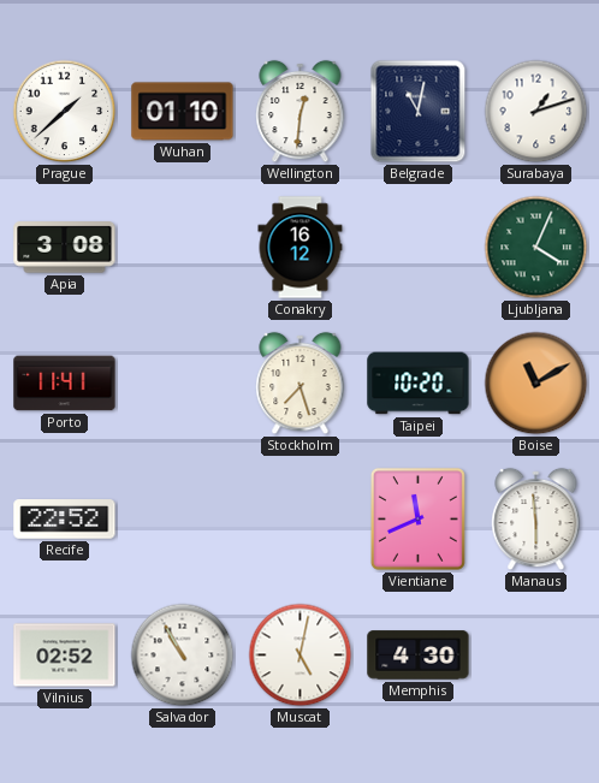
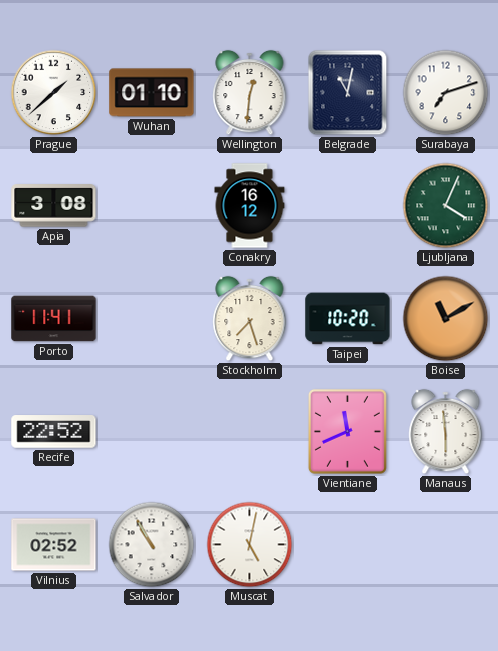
Surabaya: 1:12 -> 7:12
Memphis: 4:30 -> none
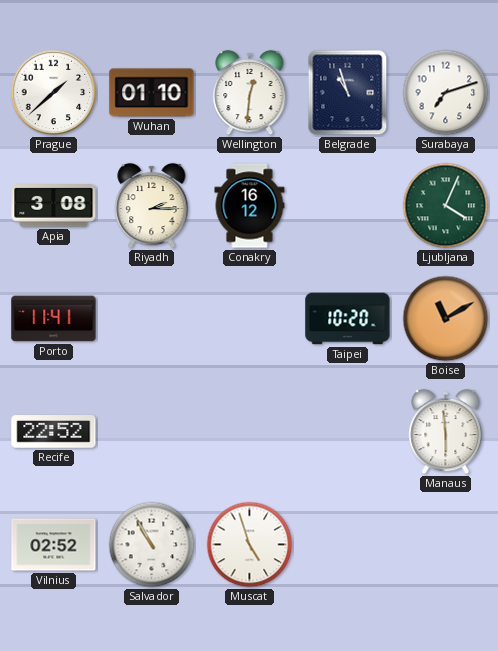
Belgrade: 11:02 -> 10:57
Riyadh: none -> 2:15
Stockholm: 7:27 -> none
Vientiane: 11:41 -> none
Muscat: 5:02 -> 4:57
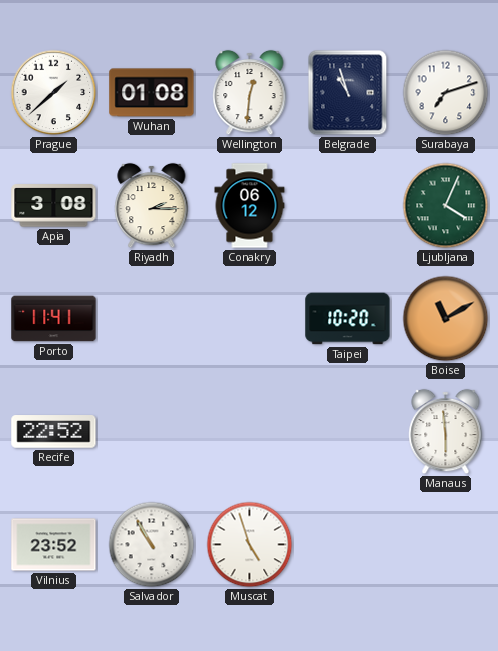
Wuhan: 01:10 -> 01:08
Conakry: 16:12 -> 06:12
Vilnius: 02:52 -> 23:52
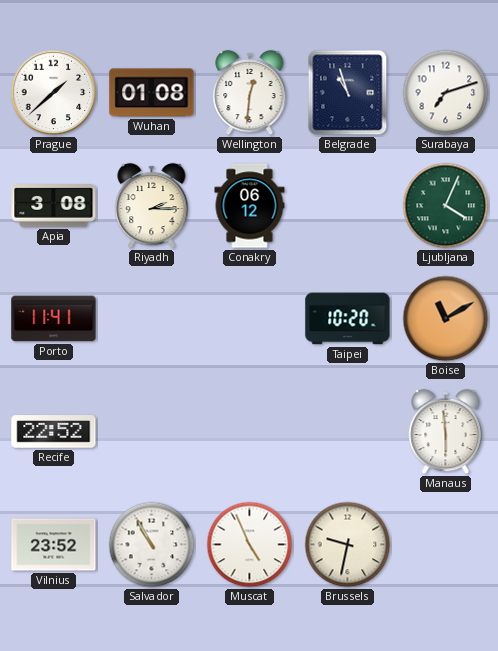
Muscat: 4:57 -> 4:56
Brussels: none -> 9:32
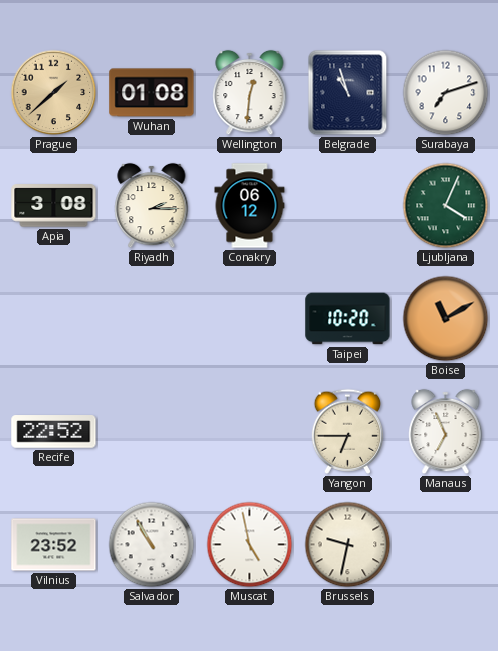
Prague dial: white -> champagne
Porto: 11:41 -> none
Yangon: none -> 6:45
Manaus: 5:59 -> 6:56
Muscat: 4:56 -> 4:58
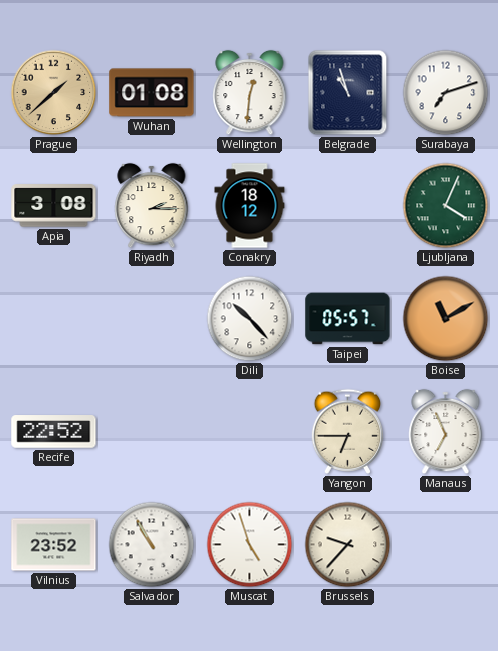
Conakry: 06:12 -> 18:12
Dili: none -> 10:23
Taipei: 10:20 -> 05:57
Muscat: 4:58 -> 4:57
Brussels: 9:32 -> 9:37
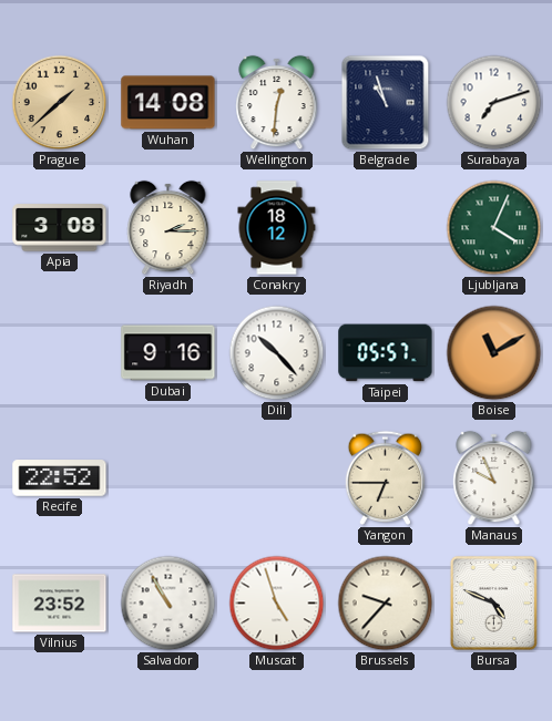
Wuhan: 01:08 -> 14:08
Dubai: none -> 9:16
Manaus: 6:56 -> 9:56
Bursa: none -> 4:49
